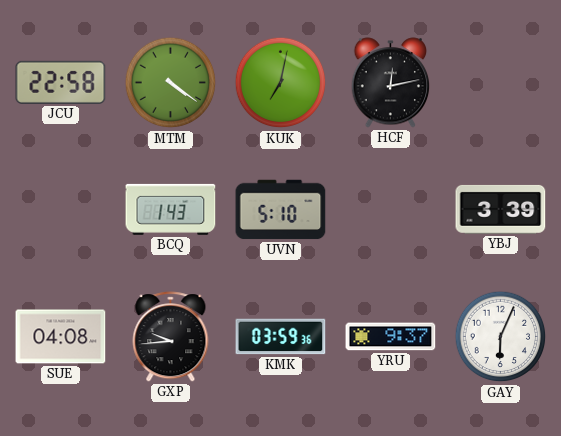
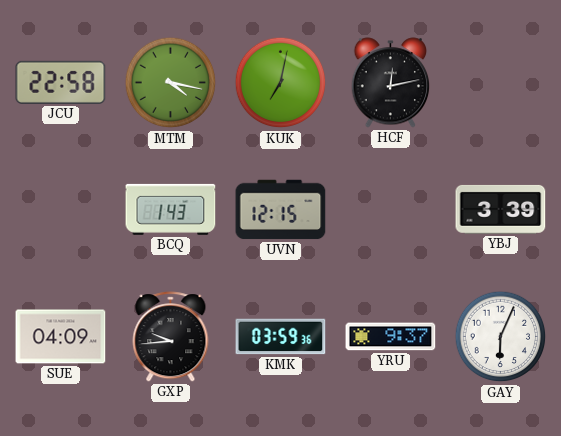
MTM: 4:21 -> 4:17
UVN: 5:10 -> 12:15
SUE: 04:08 -> 04:09
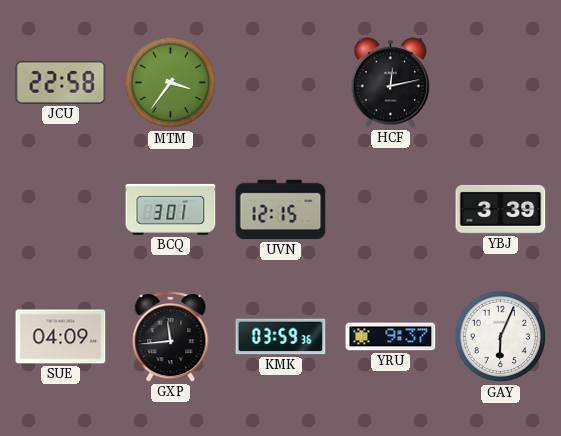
MTM: 4:17 -> 3:36
KUK: 7:02 -> none
BCQ: 1:43 -> 3:01
GXP: 9:44 -> 11:44
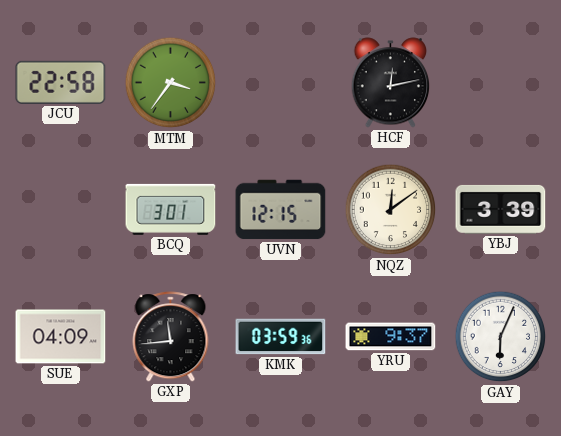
NQZ: none -> 12:09
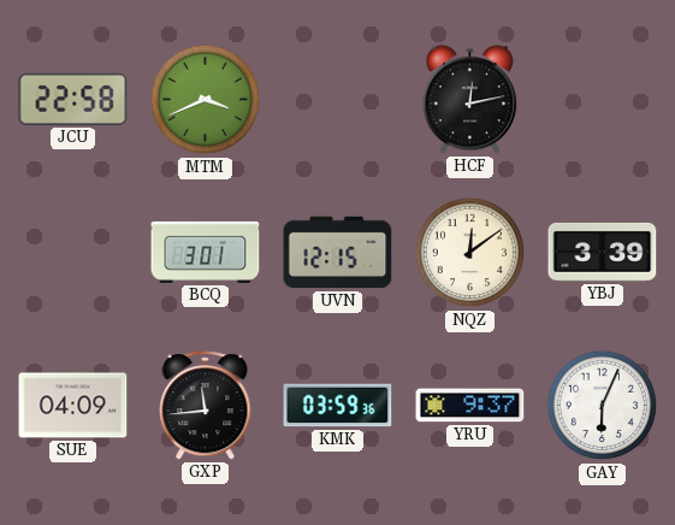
MTM: 3:36 -> 3:41
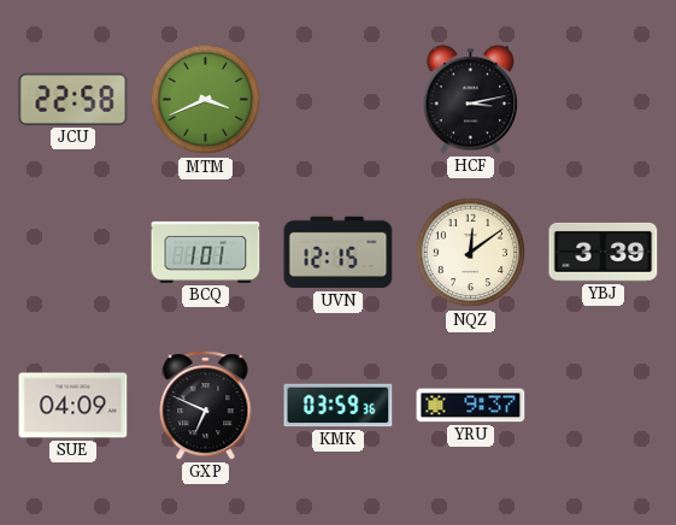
HCF: 12:13 -> 3:13
BCQ: 3:01 -> 1:01
GXP: 11:44 -> 6:49
GAY: 6:04 -> none
